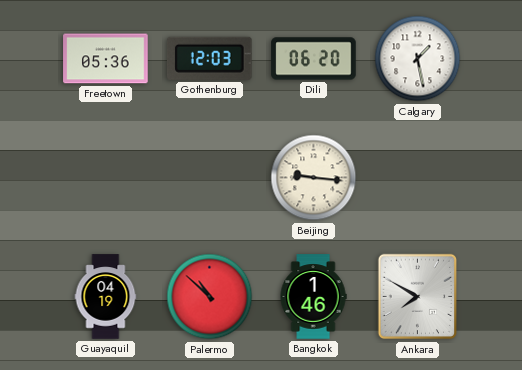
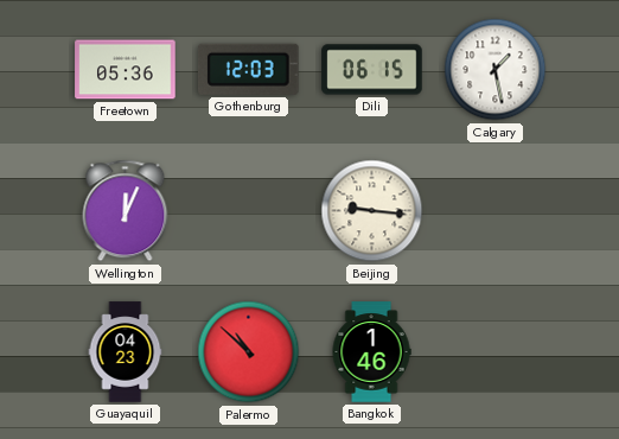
Dili: 06:20 -> 06:15
Wellington: none -> 12:04
Guayaquil: 04:19 -> 04:23
Ankara: 7:50 -> none
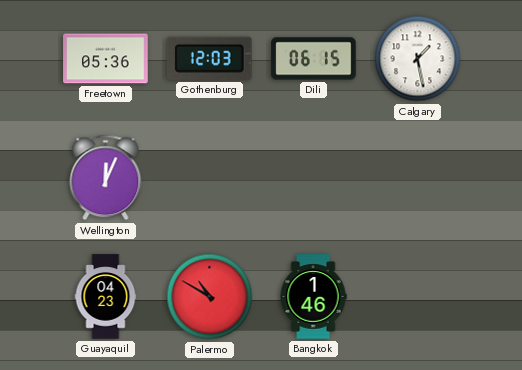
Beijing: 9:16 -> none
Palermo: 10:52 -> 10:50
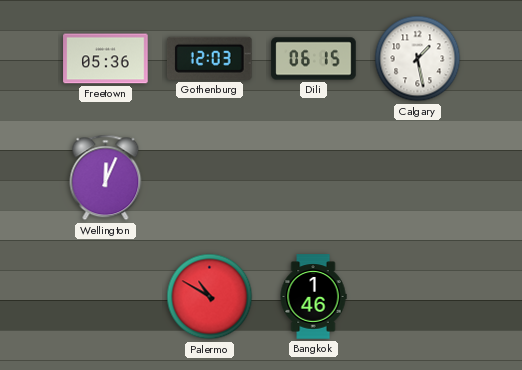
Guayaquil: 04:23 -> none
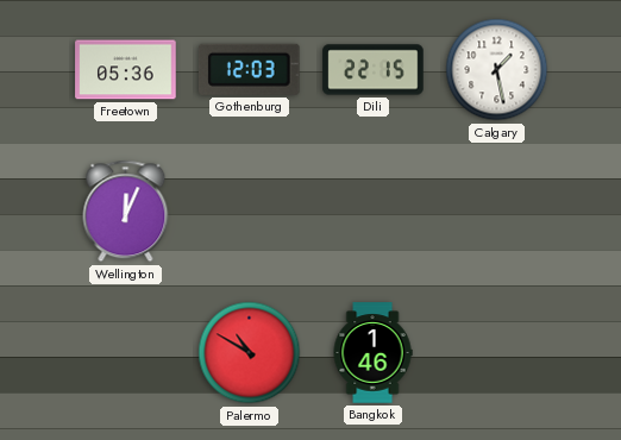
Dili: 06:15 -> 22:15
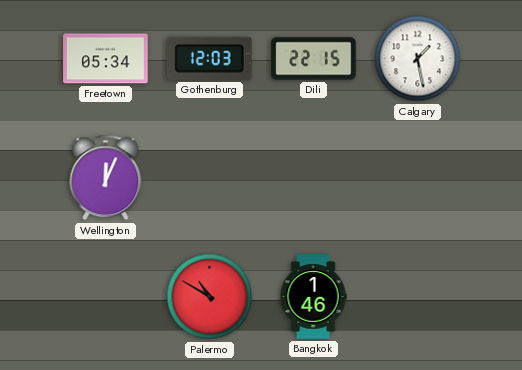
Freetown: 05:36 -> 05:34
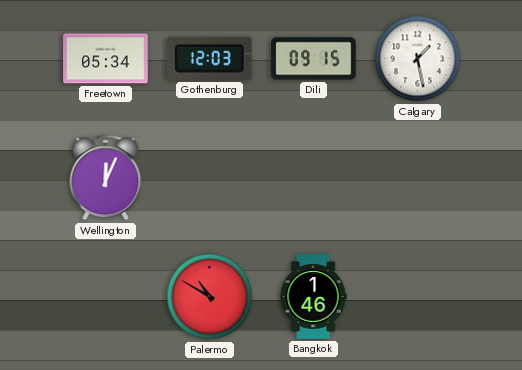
Dili: 22:15 -> 09:15
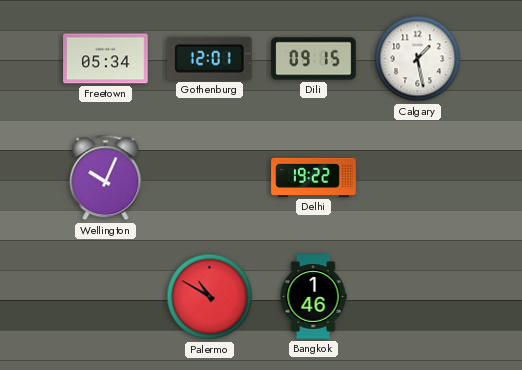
Gothenburg: 12:03 -> 12:01
Wellington: 12:04 -> 10:04
Delhi: none -> 19:22
